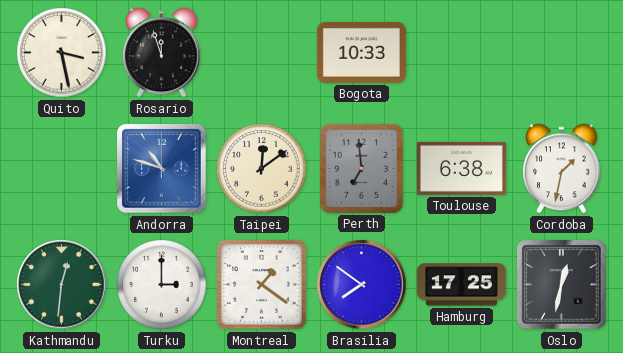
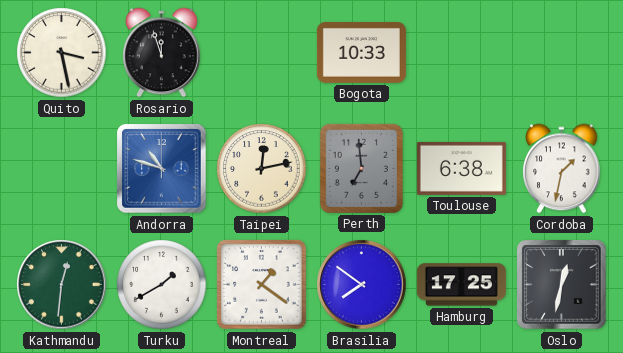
Taipei: 12:09 -> 12:13
Turku: 3:00 -> 1:40
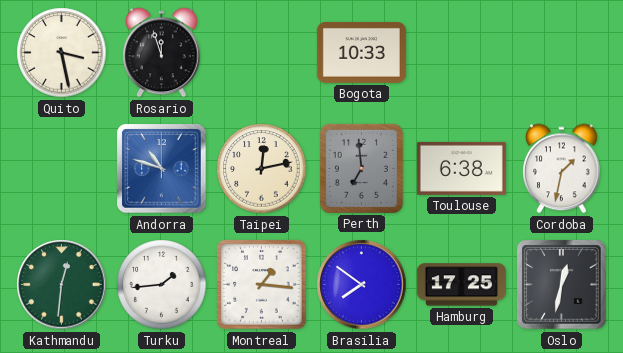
Turku: 1:40 -> 1:44
Montreal: 1:21 -> 1:16
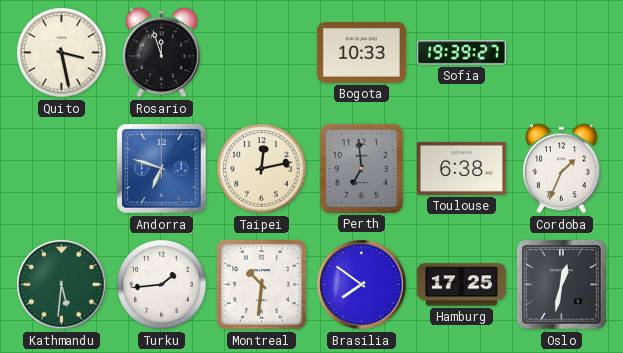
Sofia: none -> 19:39
Andorra: 10:48 -> 6:48
Cordoba: 1:32 -> 1:34
Kathmandu: 12:31 -> 5:31
Montreal: 1:16 -> 10:31
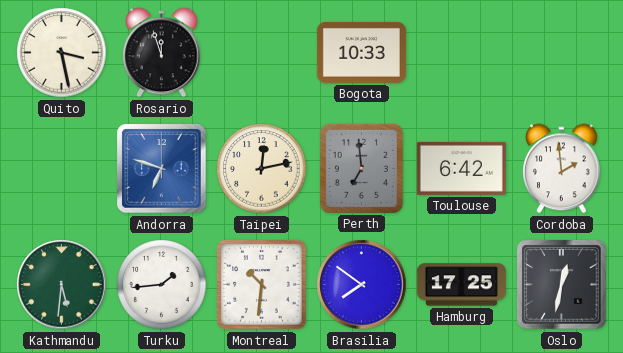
Sofia: 19:39 -> none
Toulouse: 6:38 -> 6:42
Cordoba: 1:34 -> 1:59
